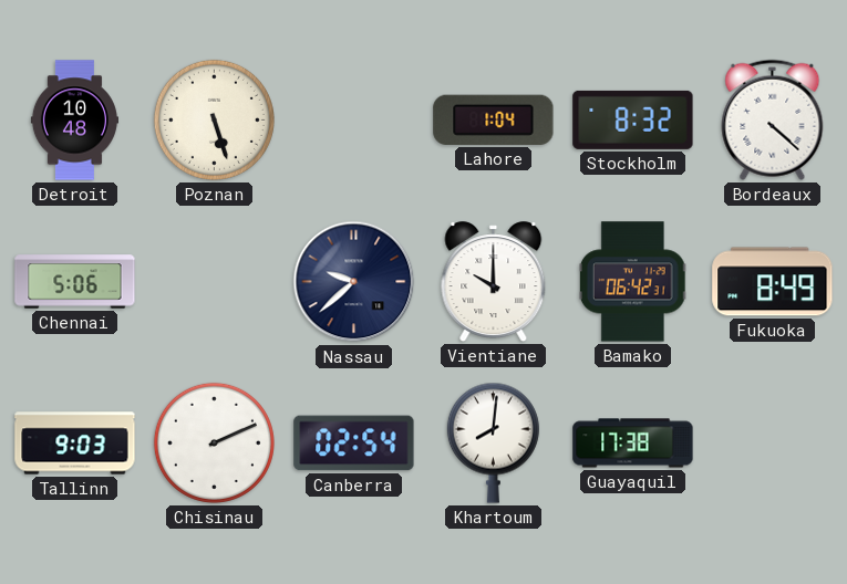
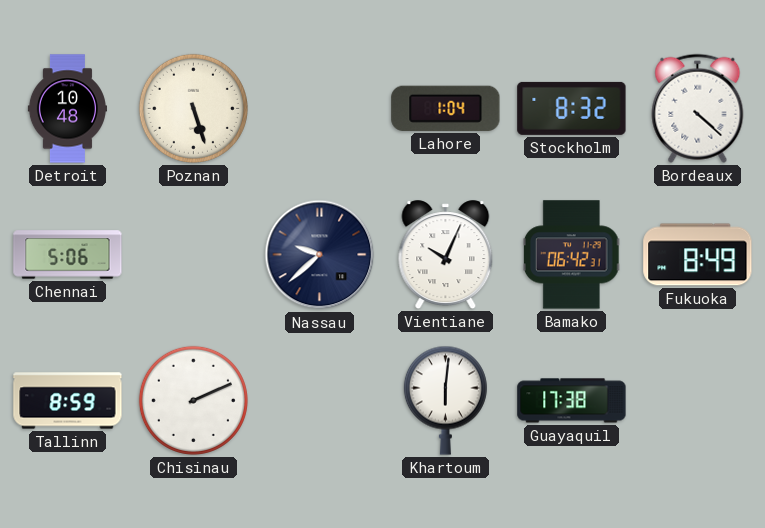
Vientiane: 10:00 -> 10:04
Tallinn: 9:03 -> 8:59
Canberra: 02:54 -> none
Khartoum: 8:01 -> 6:01
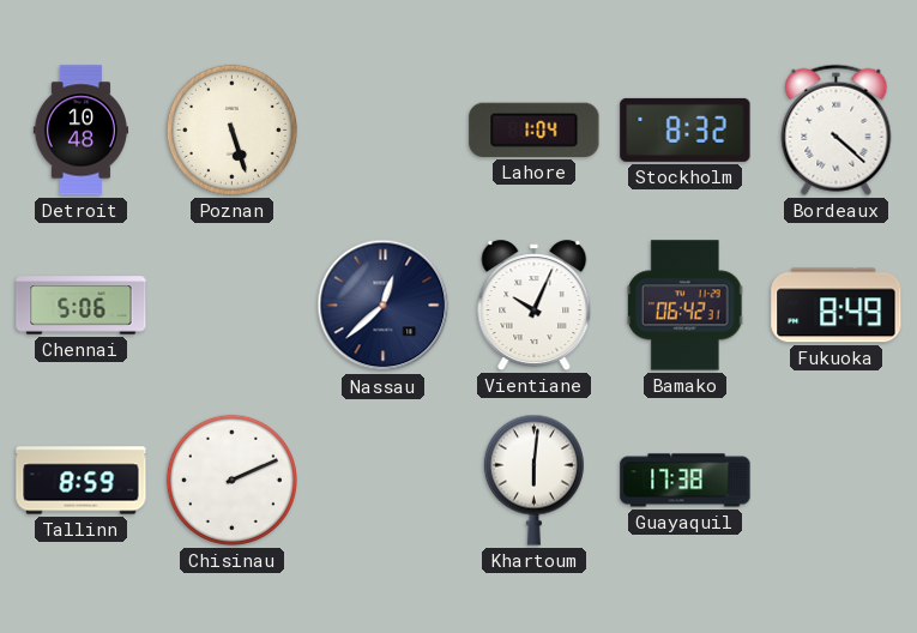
Nassau: 9:38 -> 12:38
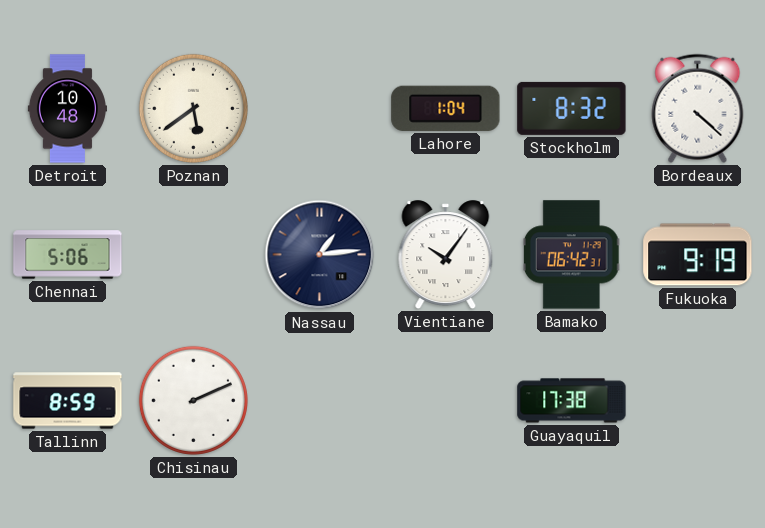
Poznan: 5:27 -> 5:39
Nassau: 12:38 -> 1:14
Vientiane: 10:04 -> 10:06
Fukuoka: 8:49 -> 9:19
Khartoum: 6:01 -> none
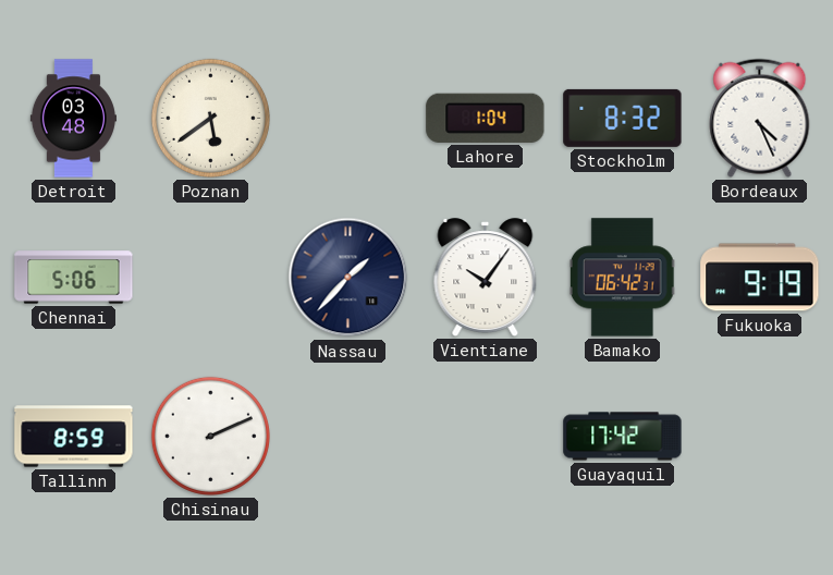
Detroit: 10:48 -> 03:48
Bordeaux: 4:22 -> 4:26
Nassau: 1:14 -> 1:37
Guayaquil: 17:38 -> 17:42
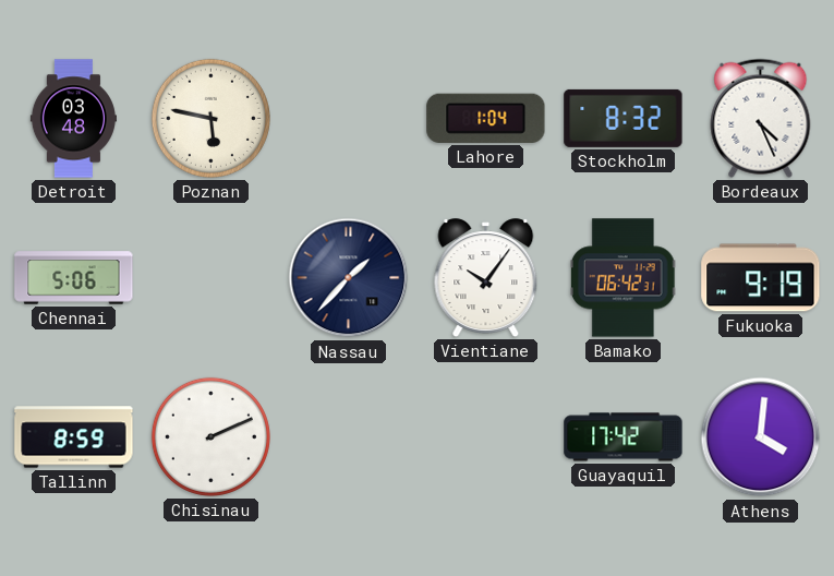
Poznan: 5:39 -> 5:47
Athens: none -> 4:01
